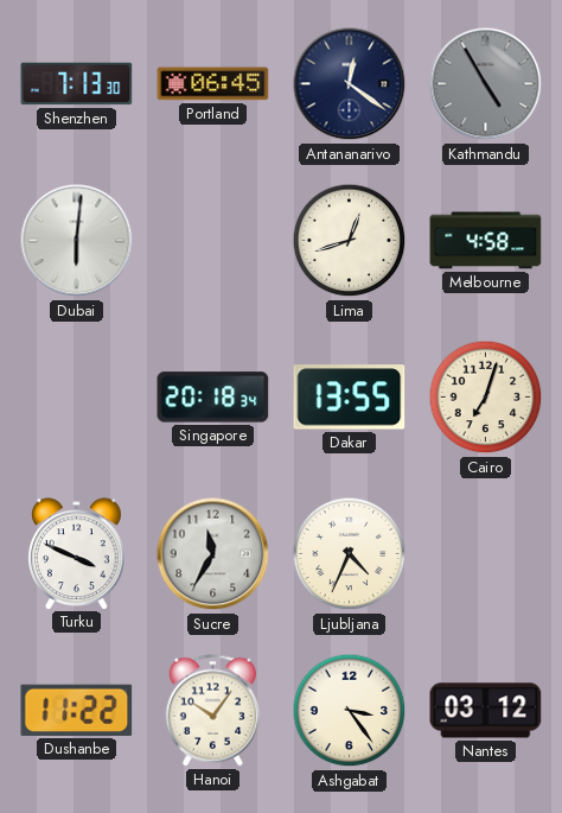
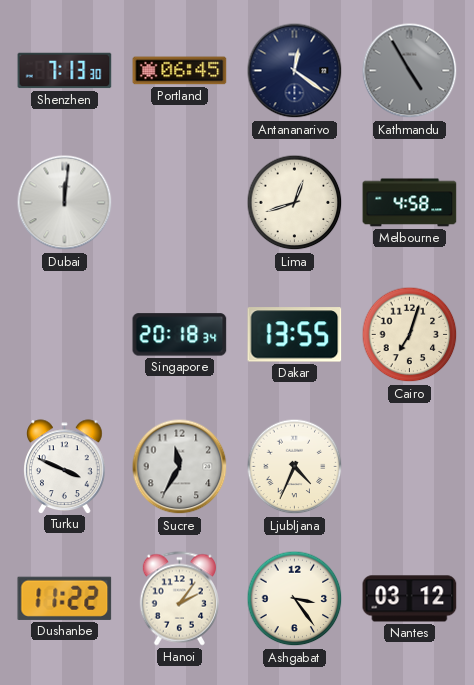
Dubai: 6:01 -> 12:01
Hanoi: 10:06 -> 2:06
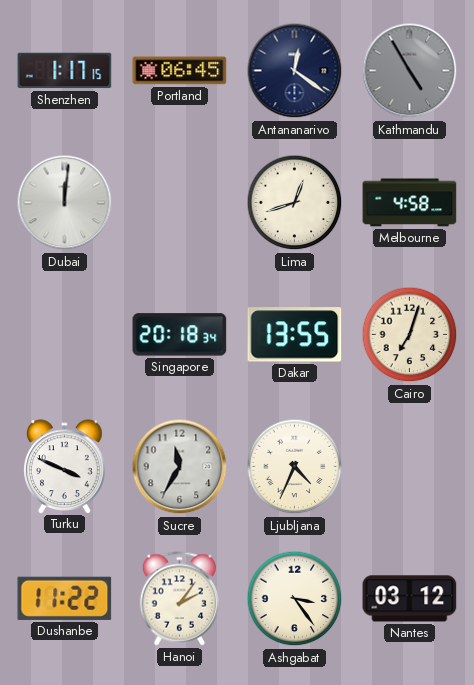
Shenzhen: 7:13 -> 1:17
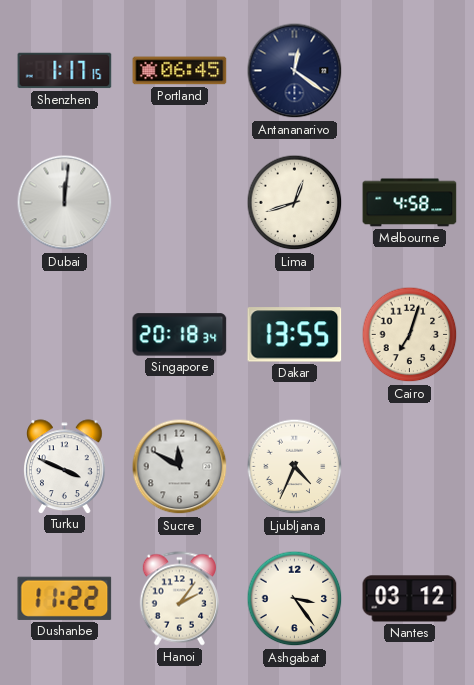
Kathmandu: 4:55 -> none
Sucre: 11:35 -> 11:50
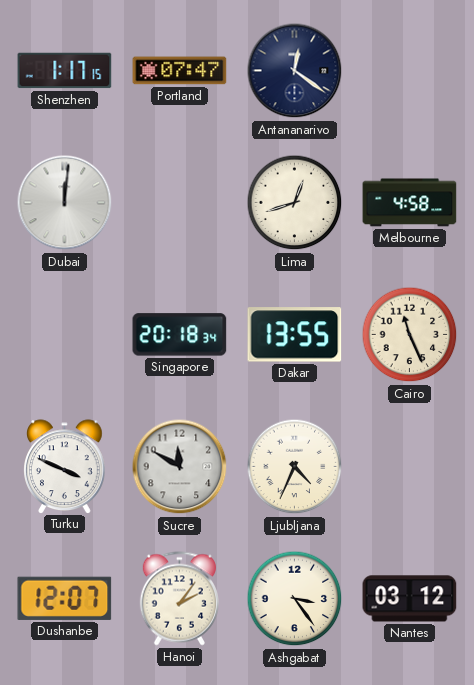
Portland: 06:45 -> 07:47
Cairo: 7:03 -> 11:26
Dushanbe: 11:22 -> 12:07
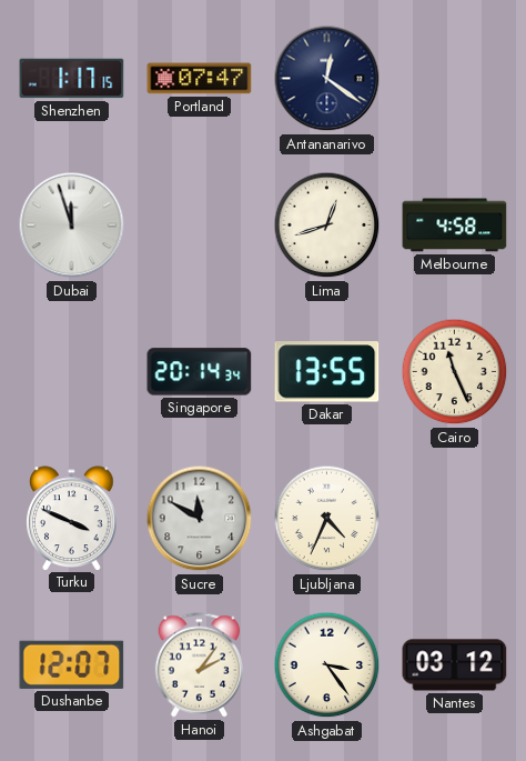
Dubai: 12:01 -> 11:57
Singapore: 20:18 -> 20:14
